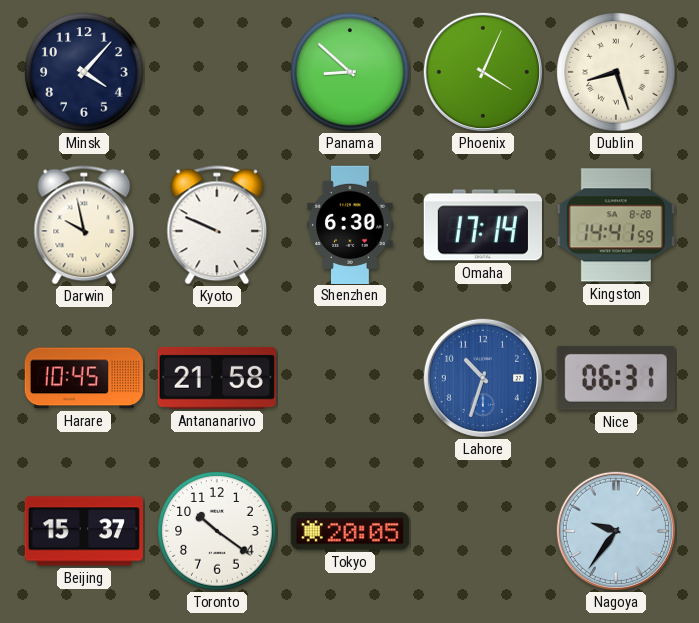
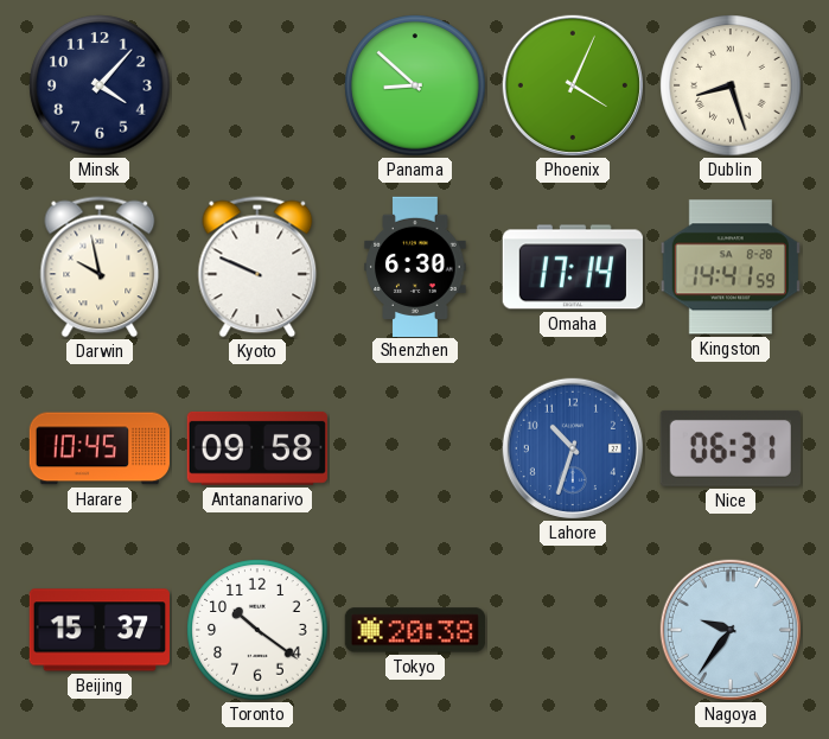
Antananarivo: 21:58 -> 09:58
Tokyo: 20:05 -> 20:38
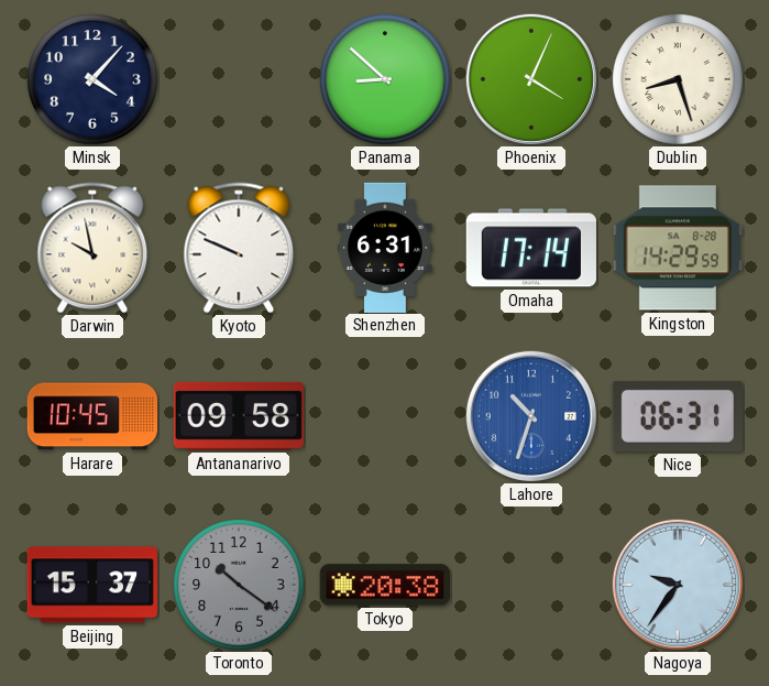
Shenzhen: 6:30 -> 6:31
Kingston: 14:41 -> 14:29
Toronto dial: white -> grey
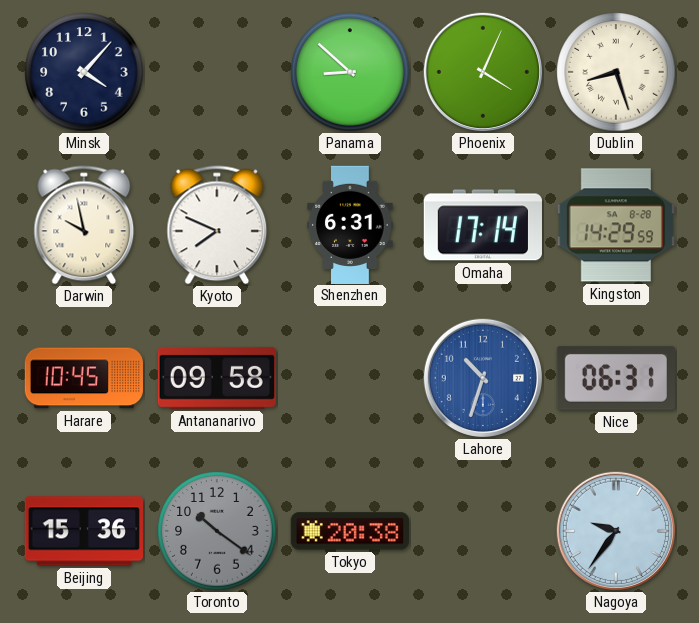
Kyoto: 9:49 -> 7:49
Beijing: 15:37 -> 15:36
